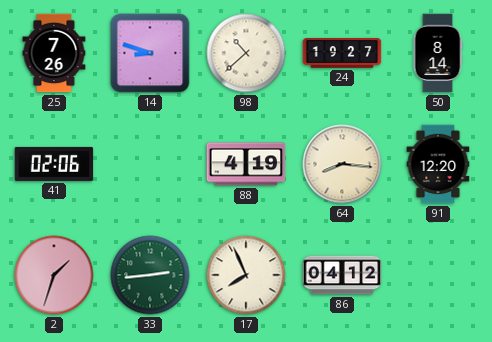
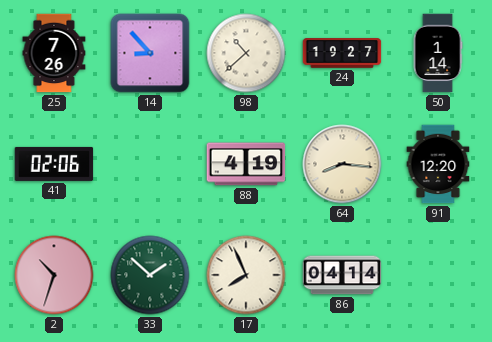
14: 8:48 -> 8:53
50: 8:14 -> 1:14
2: 1:33 -> 10:33
33: 2:44 -> 1:52
86: 04:12 -> 04:14
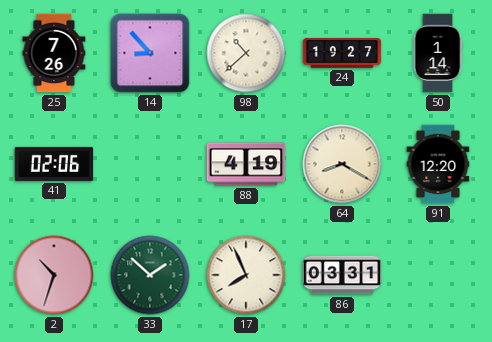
64: 8:16 -> 8:20
86: 04:14 -> 03:31
